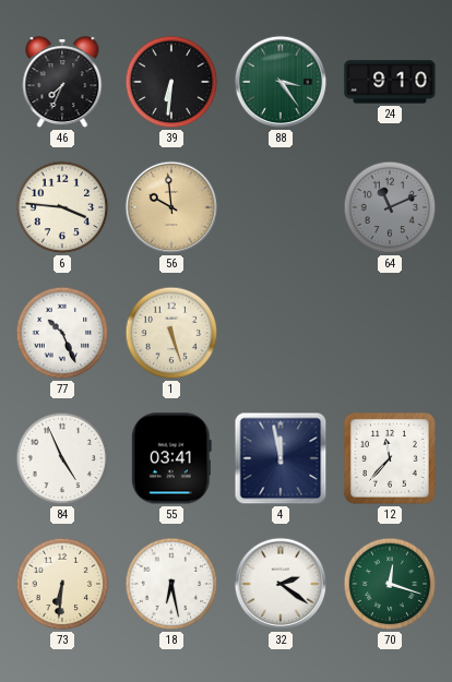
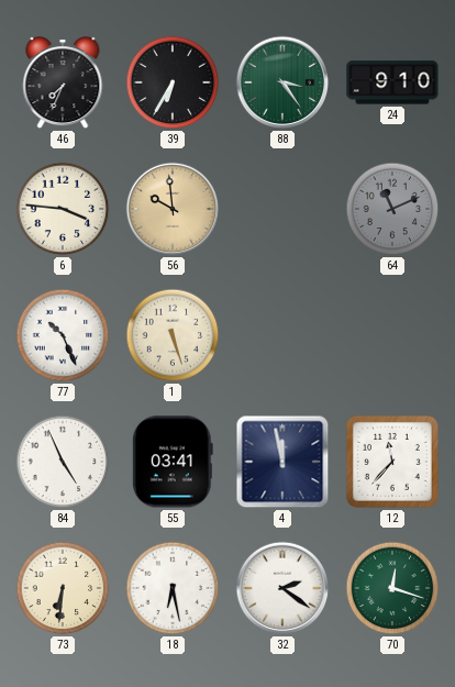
39: 6:31 -> 6:35
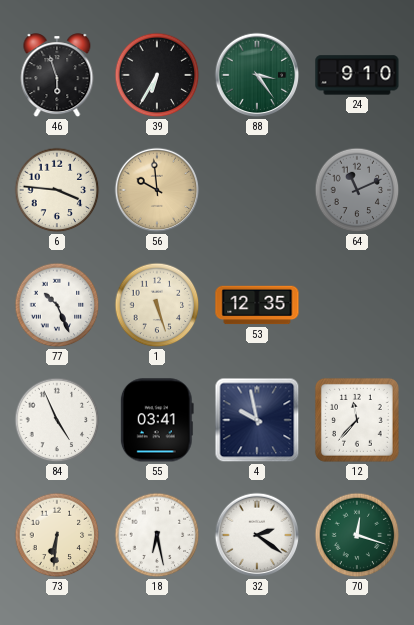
46: 7:34 -> 5:57
53: none -> 12:35
4: 11:58 -> 9:58
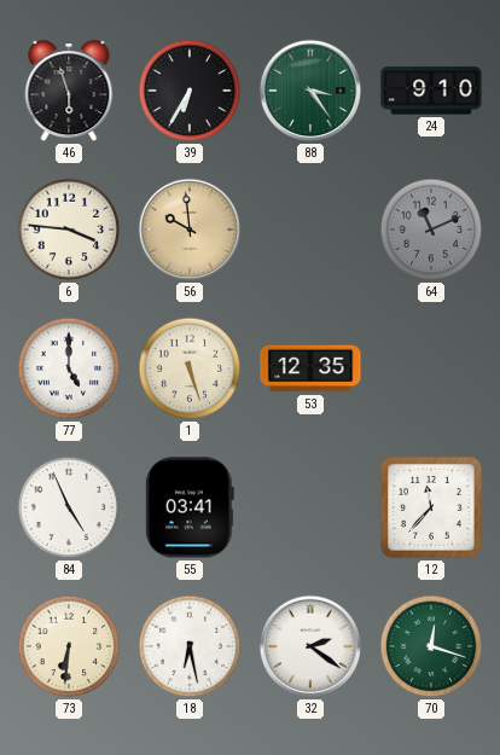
77: 10:26 -> 5:00
4: 9:58 -> none
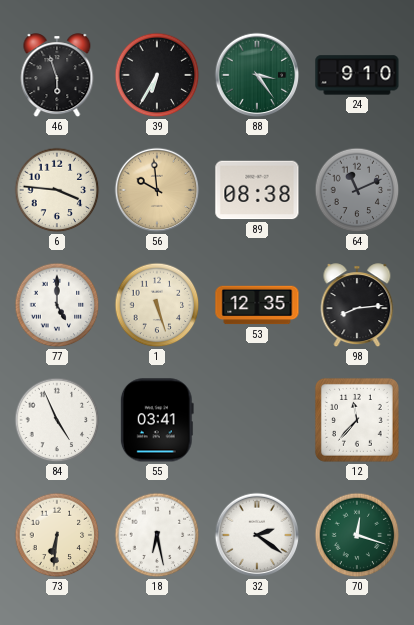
89: none -> 08:38
98: none -> 8:14
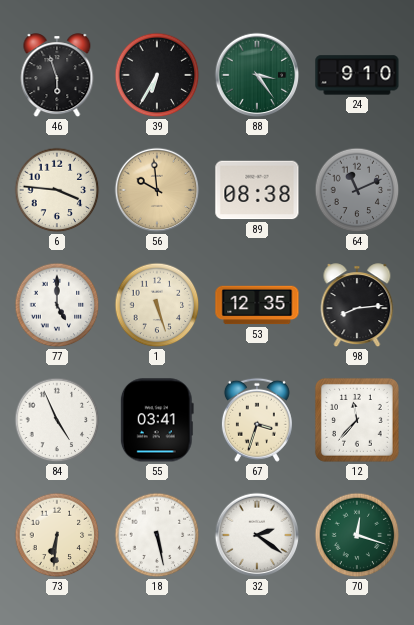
67: none -> 3:33
18: 6:28 -> 5:28
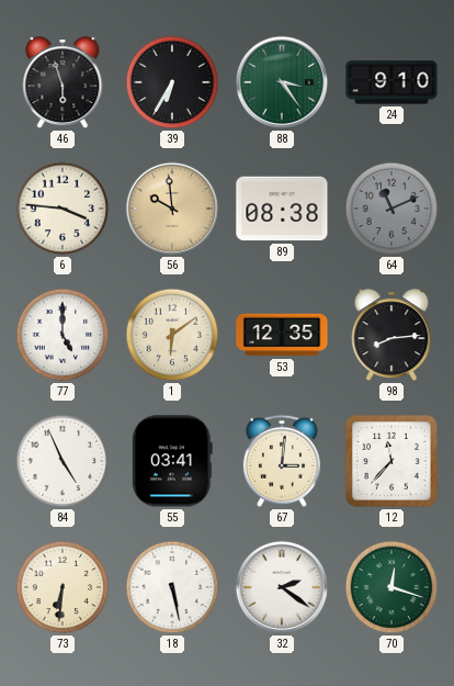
1: 5:27 -> 6:09
67: 3:33 -> 3:01
